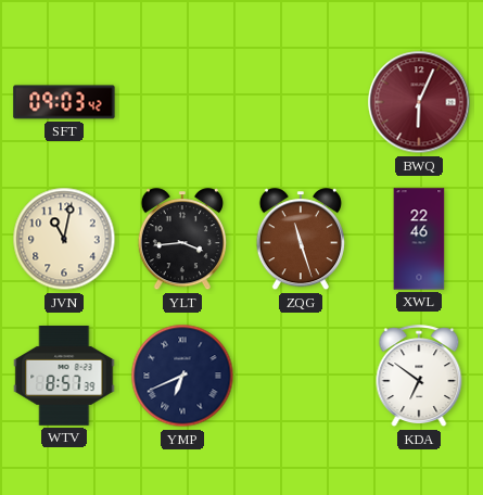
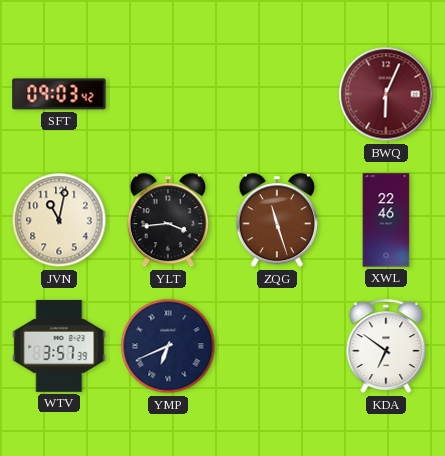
WTV: 8:57 -> 3:57
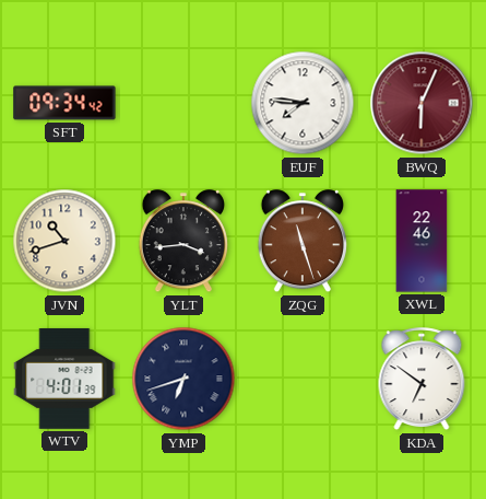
SFT: 09:03 -> 09:34
EUF: none -> 7:46
JVN: 11:02 -> 10:42
WTV: 3:57 -> 4:01
YMP: 6:41 -> 6:42
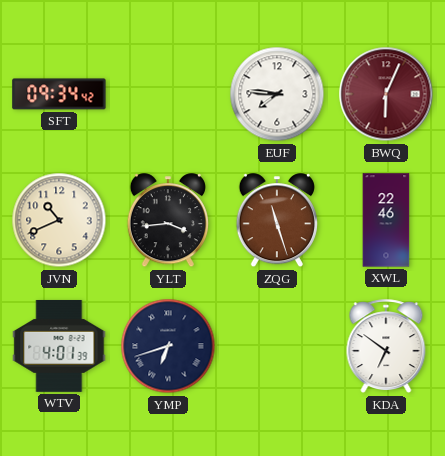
JVN: 10:42 -> 10:41
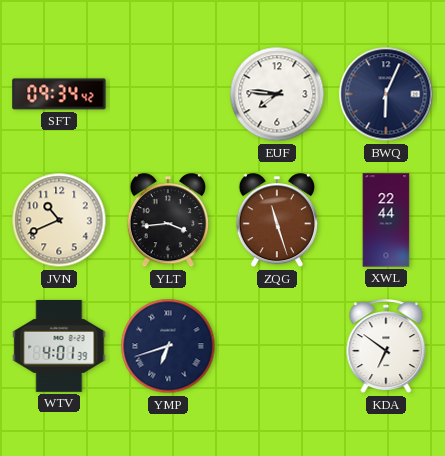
BWQ dial: burgundy -> navy
XWL: 22:46 -> 22:44
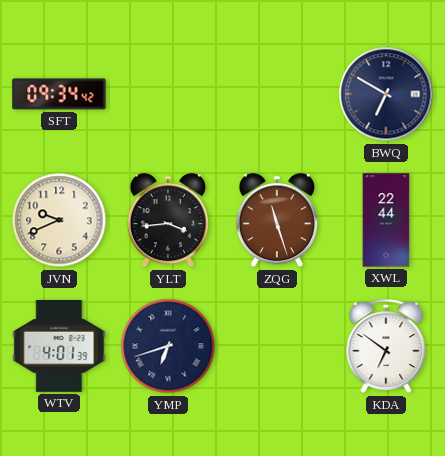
EUF: 7:46 -> none
BWQ: 6:04 -> 6:50
JVN: 10:41 -> 9:41
